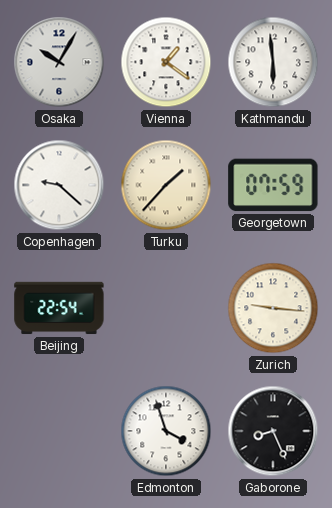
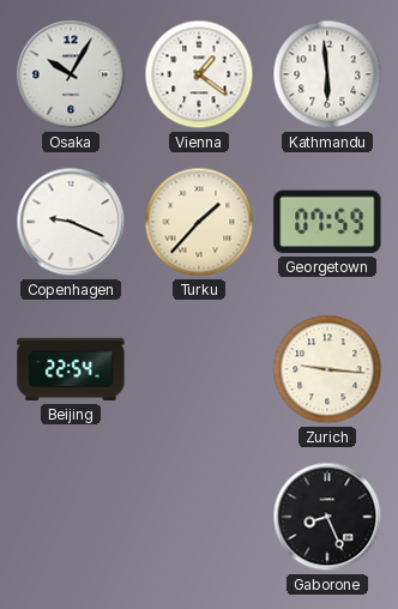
Copenhagen: 9:22 -> 9:19
Edmonton: 3:57 -> none
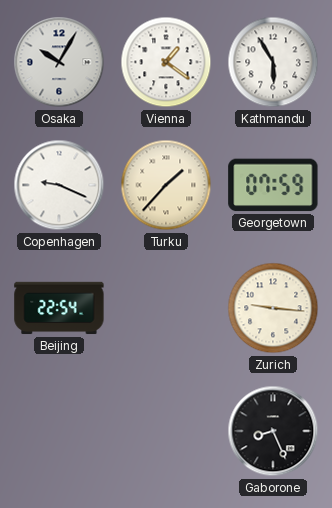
Kathmandu: 5:59 -> 5:55
